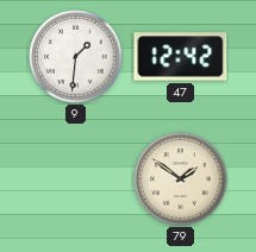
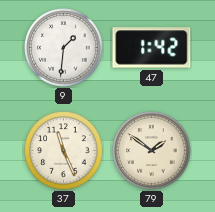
47: 12:42 -> 1:42
37: none -> 11:26
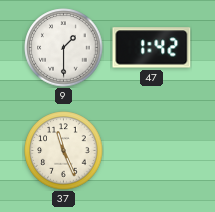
9: 1:31 -> 1:30
79: 1:51 -> none
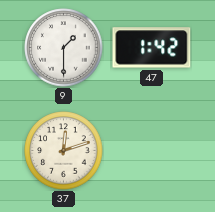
37: 11:26 -> 12:12
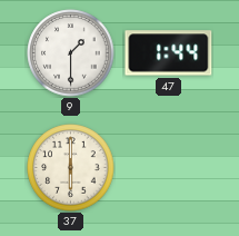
47: 1:42 -> 1:44
37: 12:12 -> 6:00
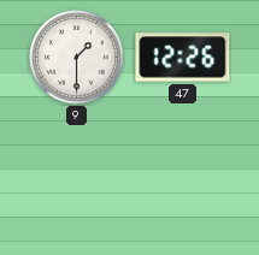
47: 1:44 -> 12:26
37: 6:00 -> none
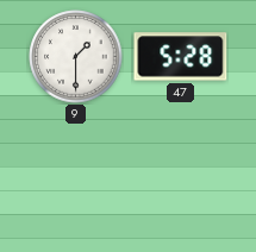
47: 12:26 -> 5:28
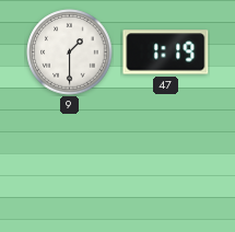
47: 5:28 -> 1:19
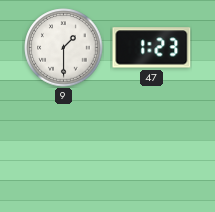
47: 1:19 -> 1:23
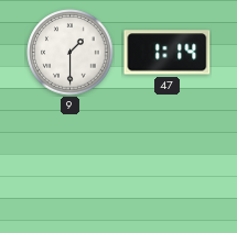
47: 1:23 -> 1:14
